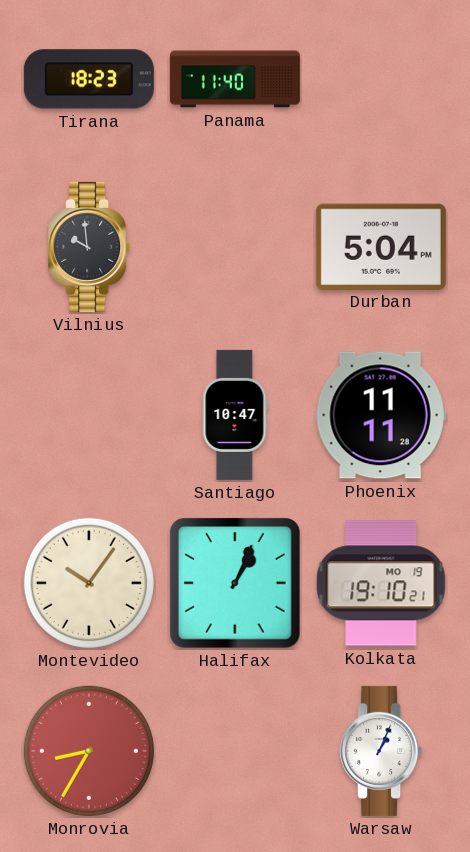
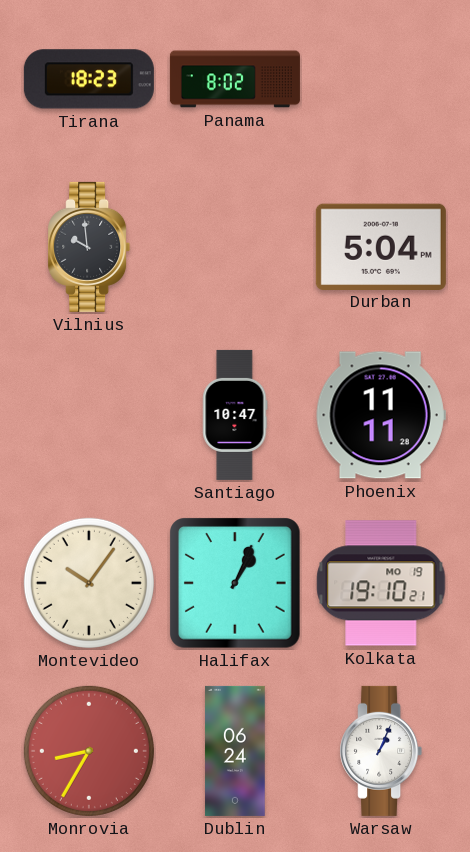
Panama: 11:40 -> 8:02
Dublin: none -> 06:24
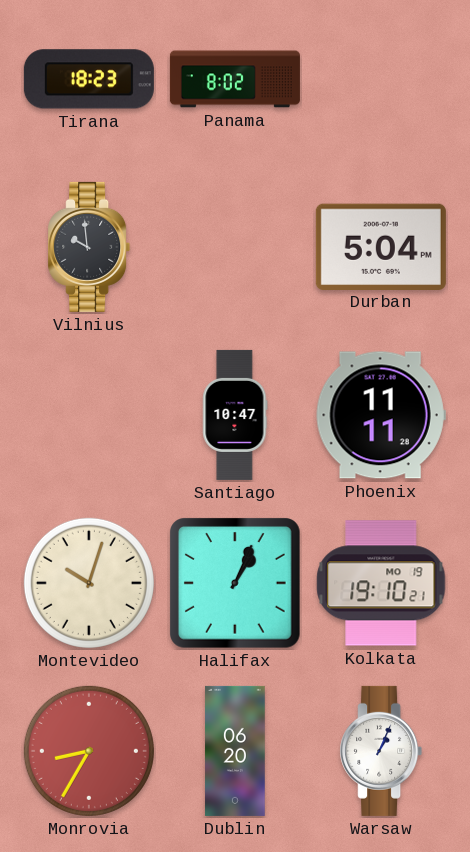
Montevideo: 10:06 -> 10:03
Dublin: 06:24 -> 06:20
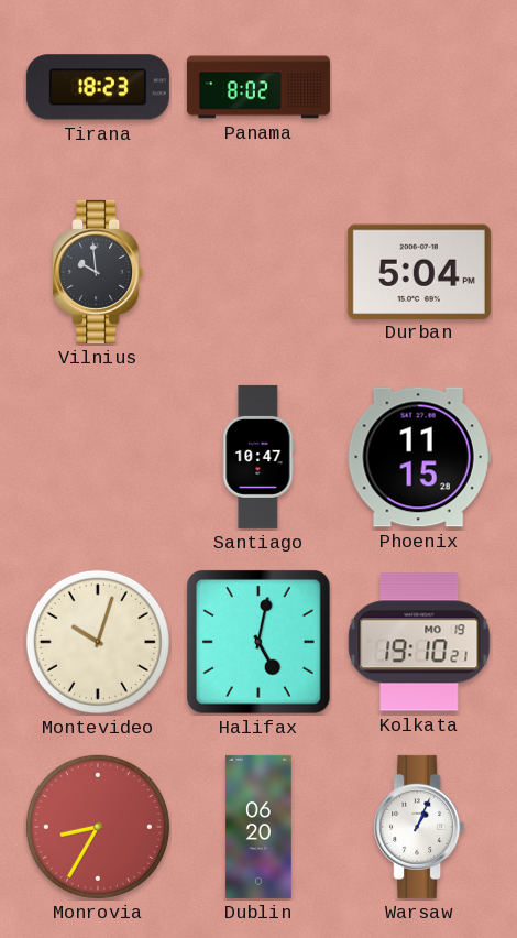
Phoenix: 11:11 -> 11:15
Halifax: 1:04 -> 5:02
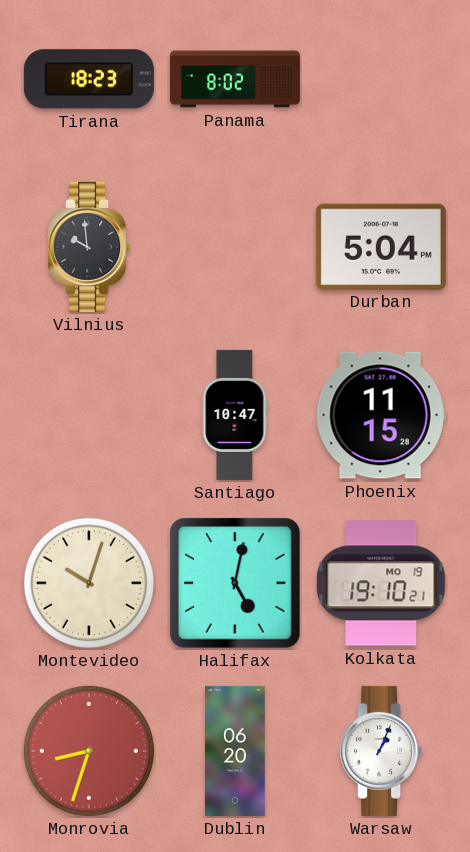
Monrovia: 8:35 -> 8:33
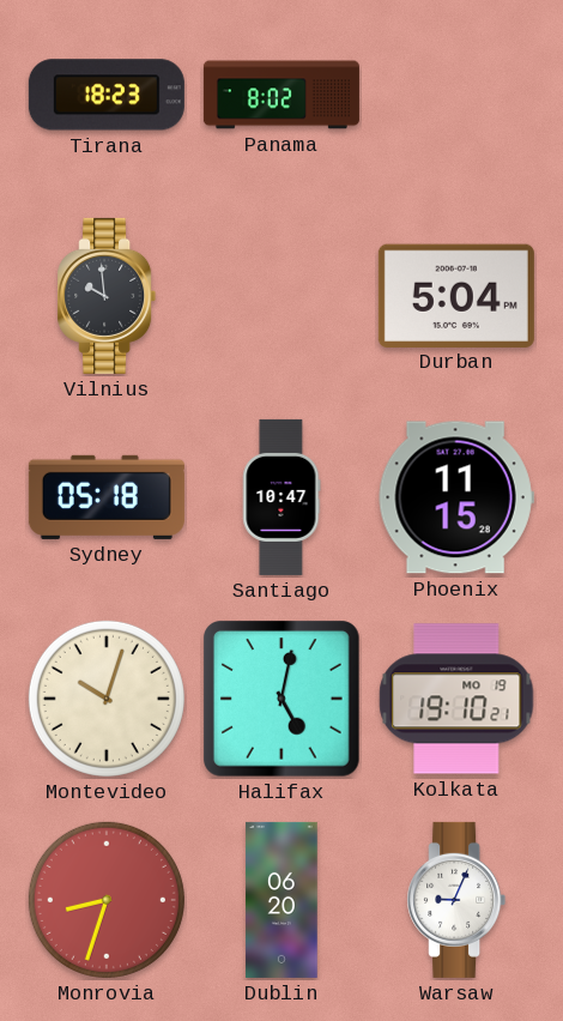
Sydney: none -> 05:18
Warsaw: 1:04 -> 9:04
